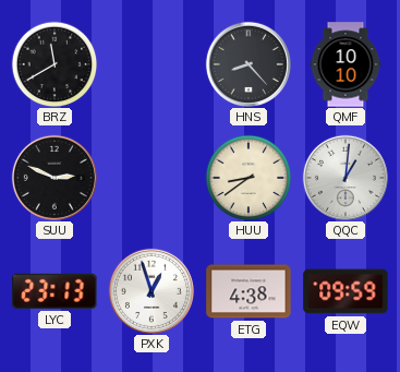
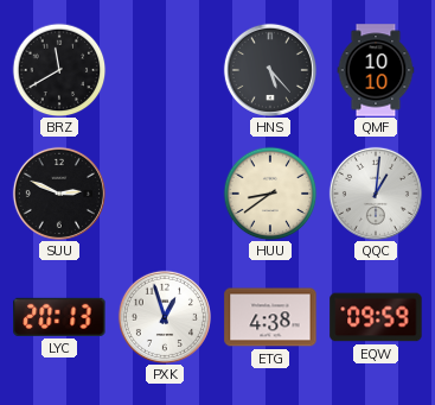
HNS: 8:23 -> 5:23
LYC: 23:13 -> 20:13
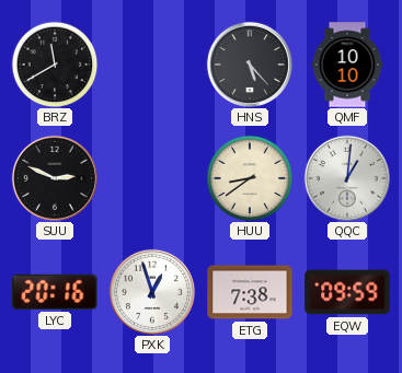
LYC: 20:13 -> 20:16
ETG: 4:38 -> 7:38
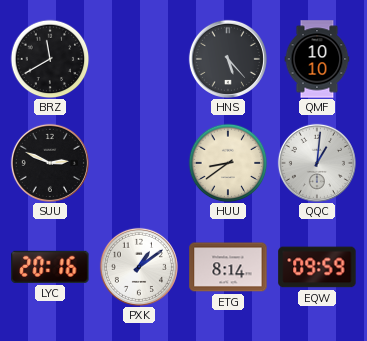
PXK: 12:57 -> 1:09
ETG: 7:38 -> 8:14
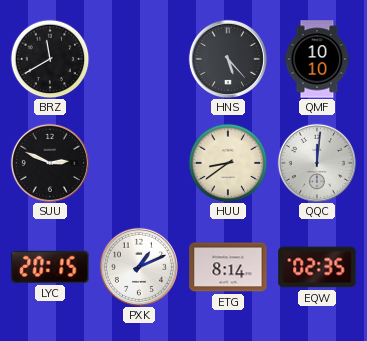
QQC: 1:01 -> 12:01
LYC: 20:16 -> 20:15
PXK: 1:09 -> 1:11
EQW: 09:59 -> 02:35
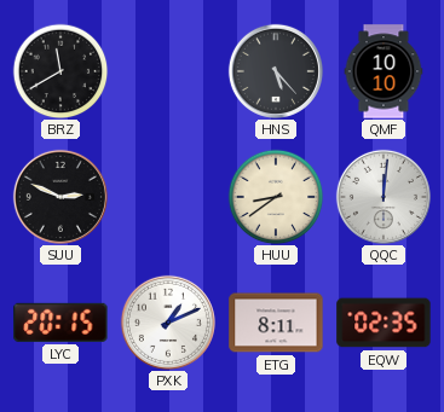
ETG: 8:14 -> 8:11
